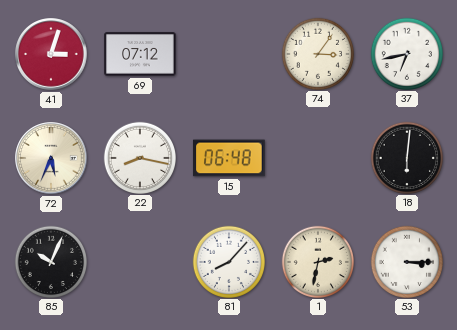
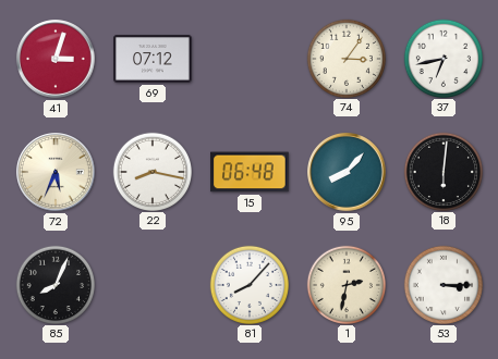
95: none -> 8:07
85: 10:04 -> 8:04
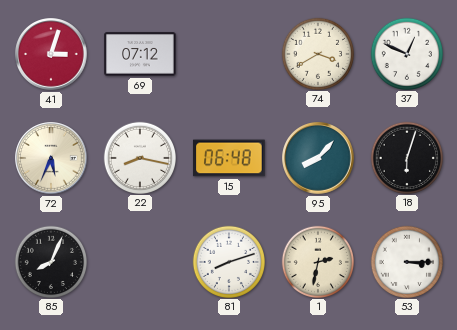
74: 3:06 -> 3:40
37: 6:43 -> 12:49
18: 6:01 -> 6:03
81: 8:07 -> 8:12
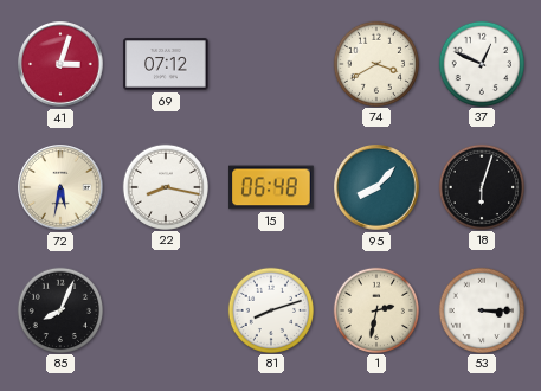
72: 5:34 -> 5:32
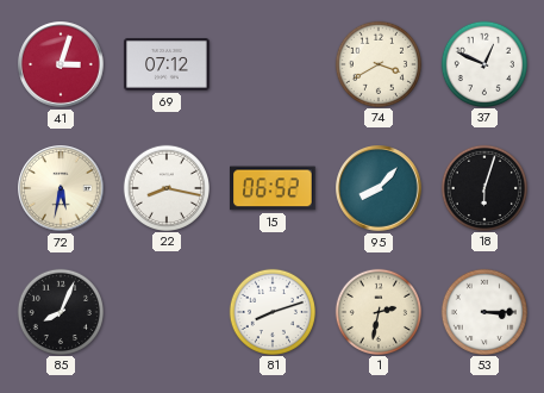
15: 06:48 -> 06:52
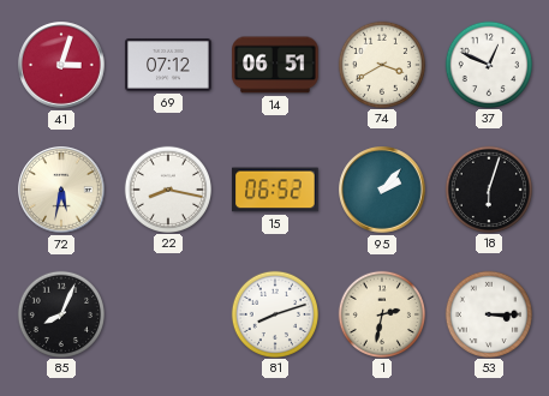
14: none -> 06:51
95: 8:07 -> 2:07
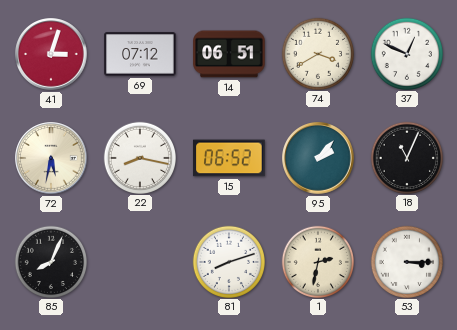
18: 6:03 -> 11:04
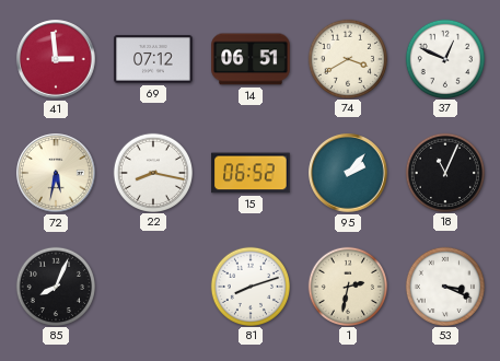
41: 3:03 -> 2:59
53: 3:15 -> 3:19
